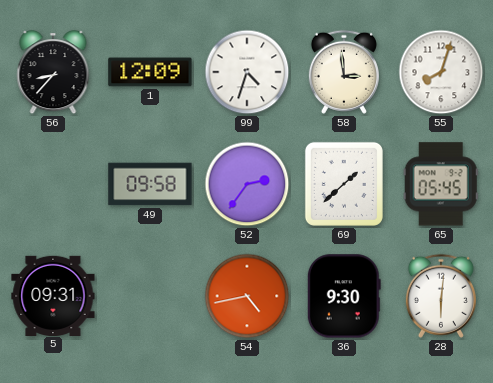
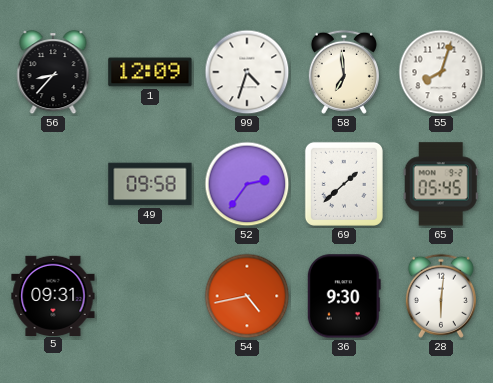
58: 2:59 -> 6:59
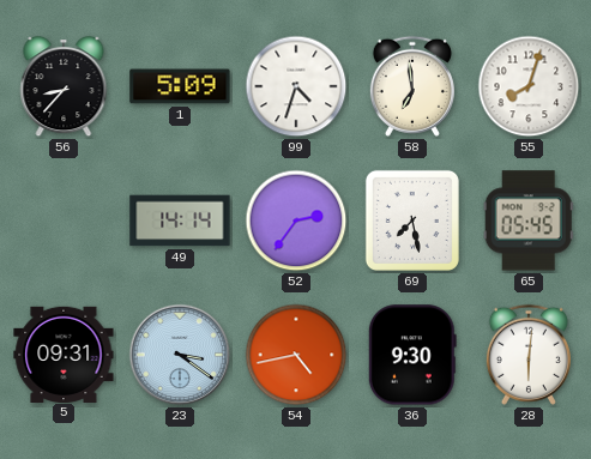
1: 12:09 -> 5:09
49: 09:58 -> 14:14
69: 1:38 -> 7:28
23: none -> 3:21
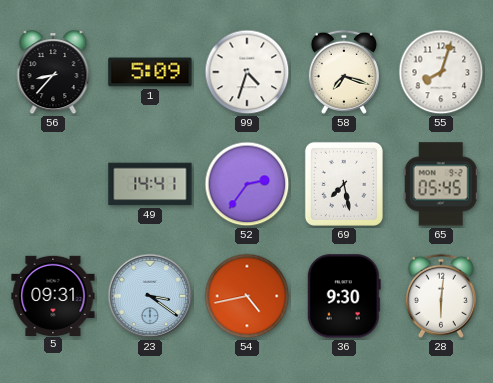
58: 6:59 -> 7:18
49: 14:14 -> 14:41
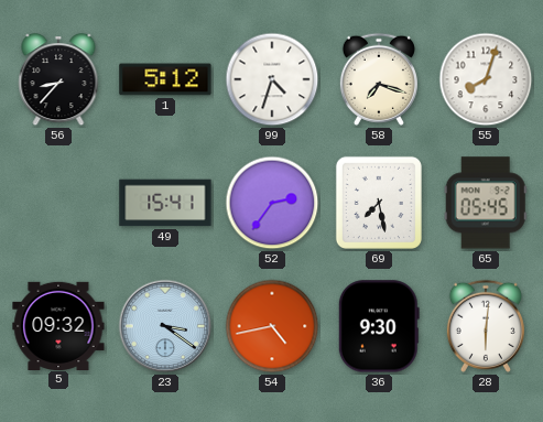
1: 5:09 -> 5:12
49: 14:41 -> 15:41
5: 09:31 -> 09:32
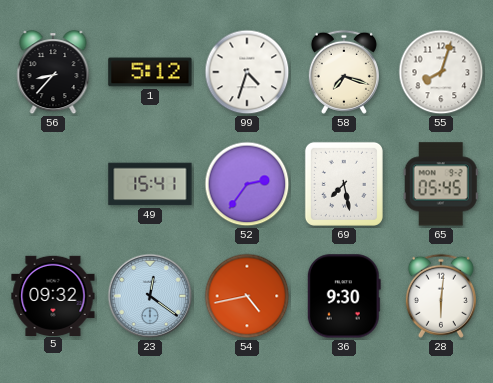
23: 3:21 -> 12:21
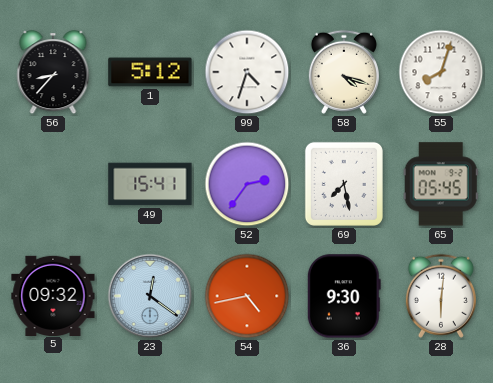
58: 7:18 -> 4:18
